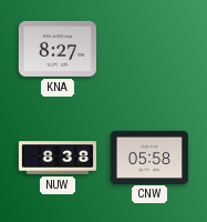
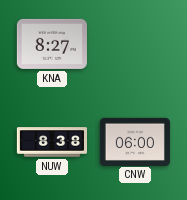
CNW: 05:58 -> 06:00
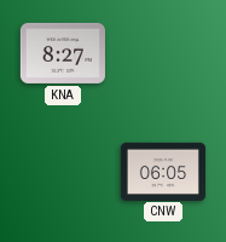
NUW: 8:38 -> none
CNW: 06:00 -> 06:05
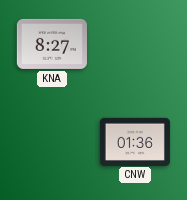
CNW: 06:05 -> 01:36
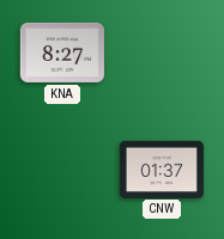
CNW: 01:36 -> 01:37
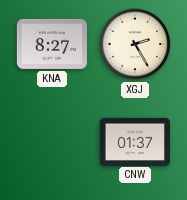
XGJ: none -> 2:25
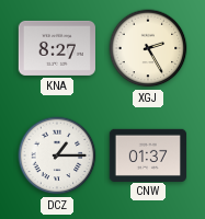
DCZ: none -> 1:15
